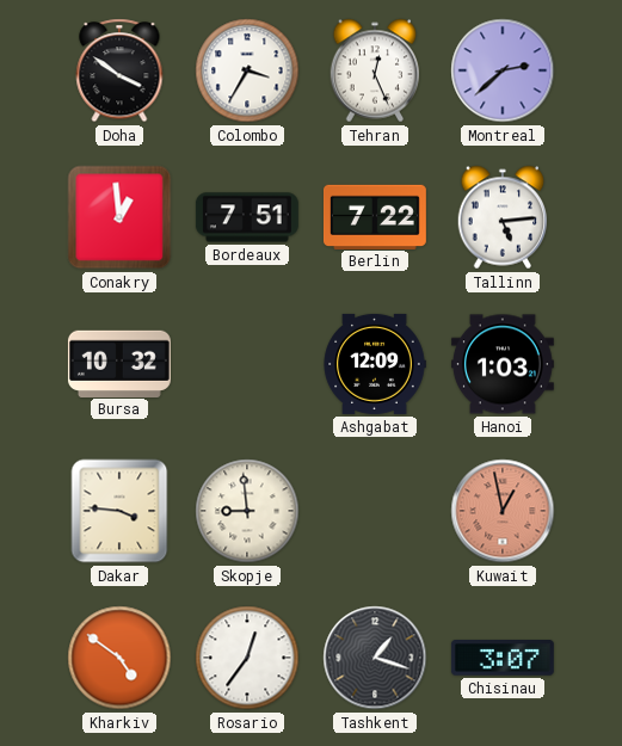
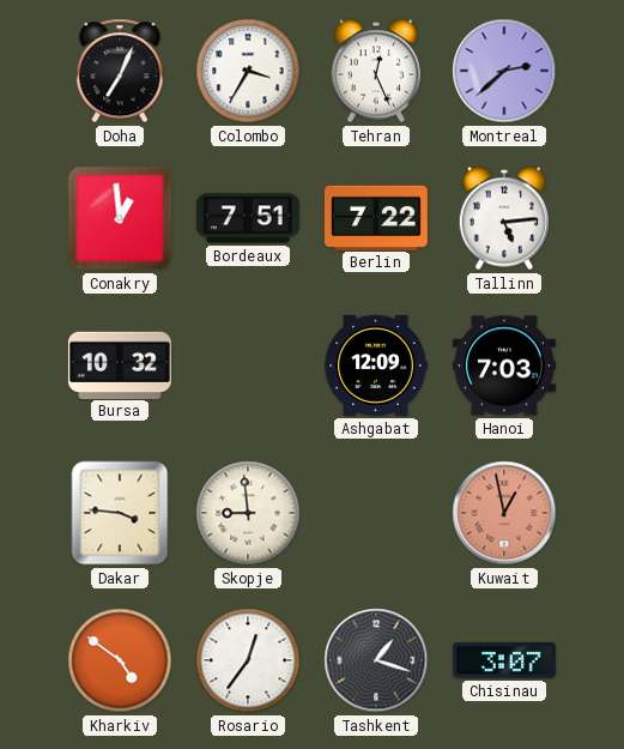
Doha: 3:51 -> 7:04
Hanoi: 1:03 -> 7:03
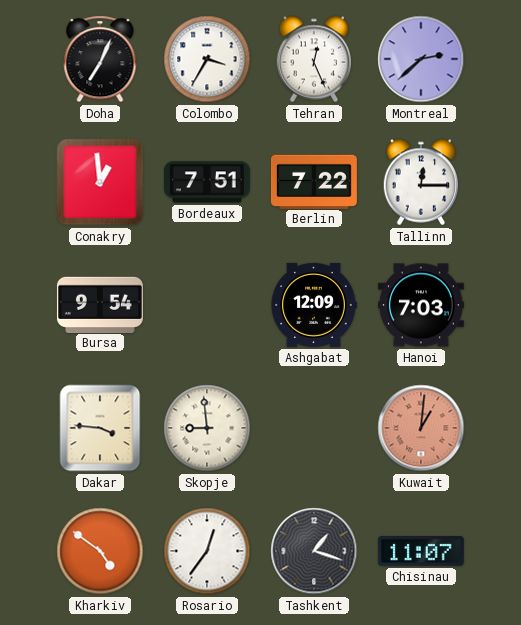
Tallinn: 5:14 -> 12:15
Bursa: 10:32 -> 9:54
Kuwait: 12:58 -> 1:01
Chisinau: 3:07 -> 11:07
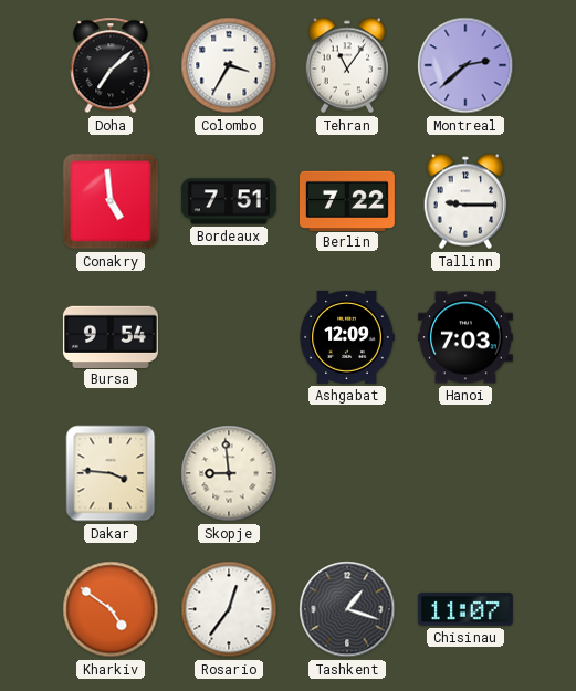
Doha: 7:04 -> 7:08
Tehran: 12:26 -> 11:06
Conakry: 12:59 -> 4:59
Tallinn: 12:15 -> 9:15
Kuwait: 1:01 -> none
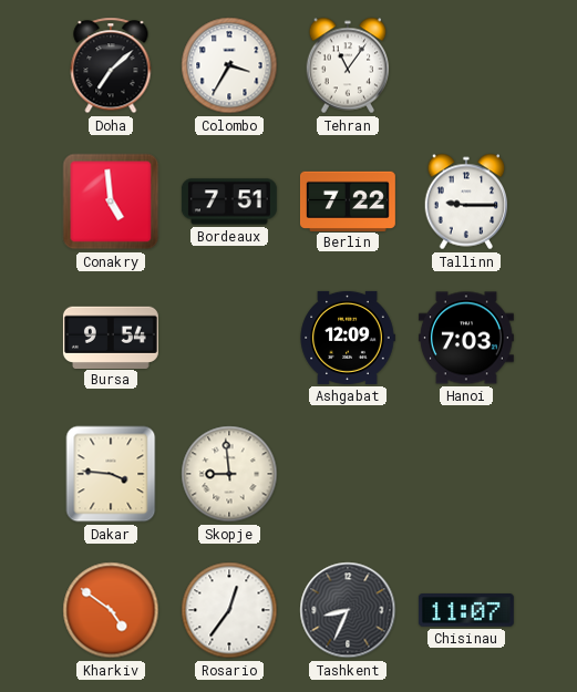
Montreal: 2:38 -> none
Tashkent: 1:18 -> 8:34
